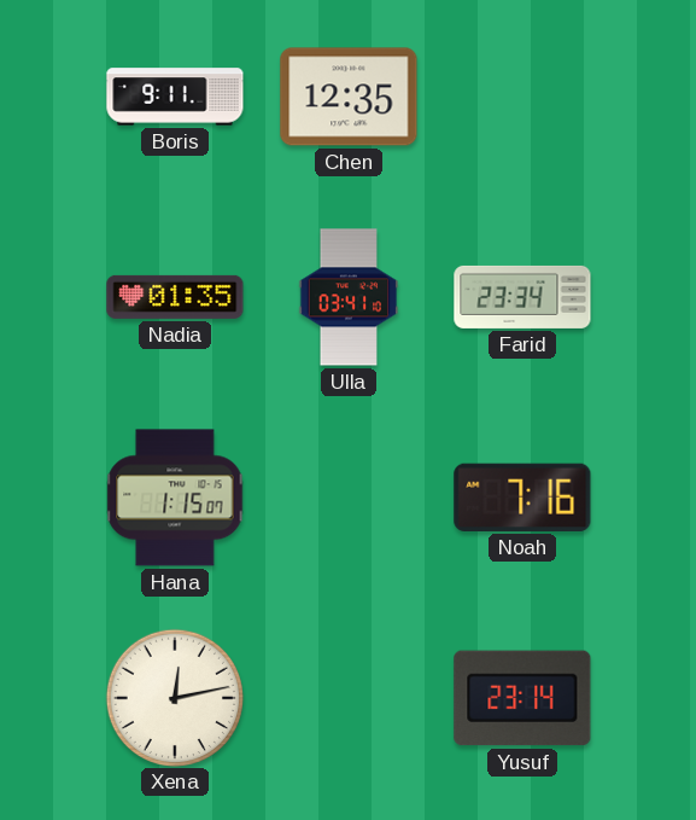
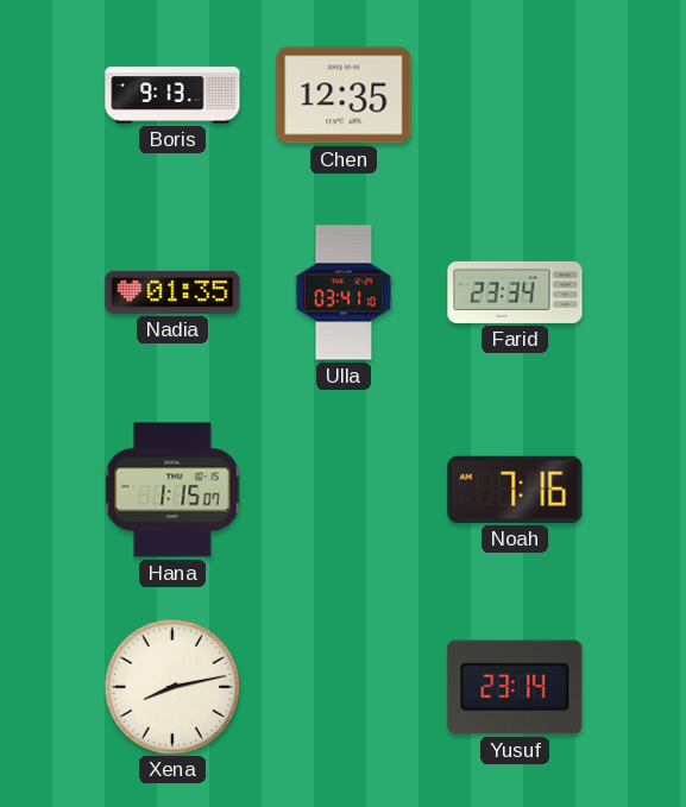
Boris: 9:11 -> 9:13
Xena: 12:13 -> 8:13
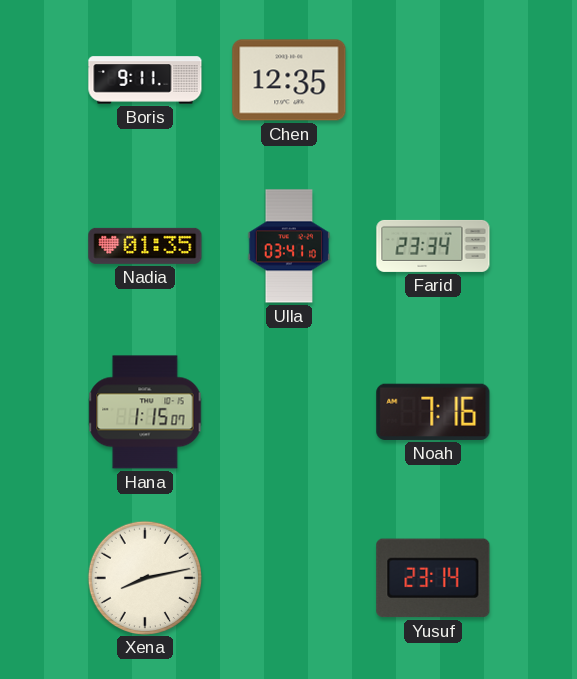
Boris: 9:13 -> 9:11
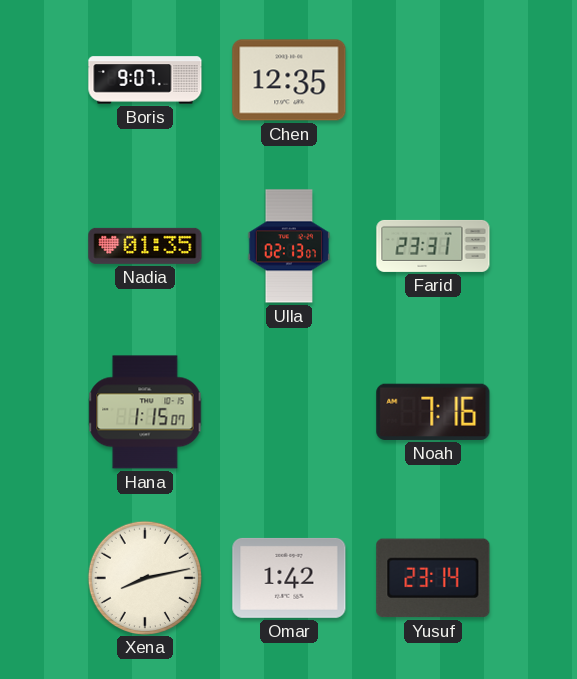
Boris: 9:11 -> 9:07
Ulla: 03:41 -> 02:13
Farid: 23:34 -> 23:31
Omar: none -> 1:42
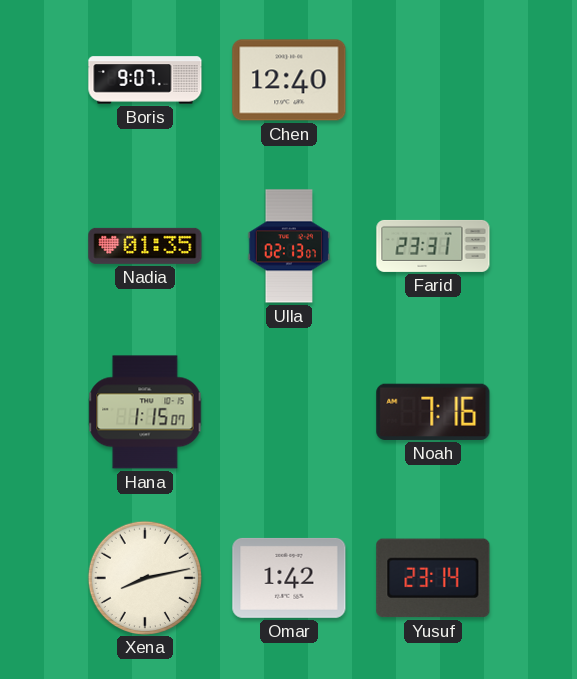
Chen: 12:35 -> 12:40
